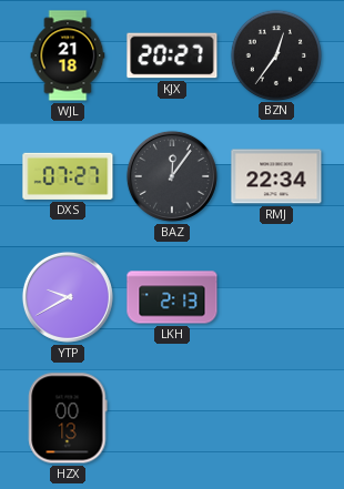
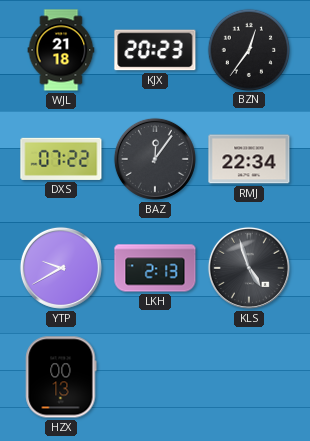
KJX: 20:27 -> 20:23
DXS: 07:27 -> 07:22
KLS: none -> 4:57
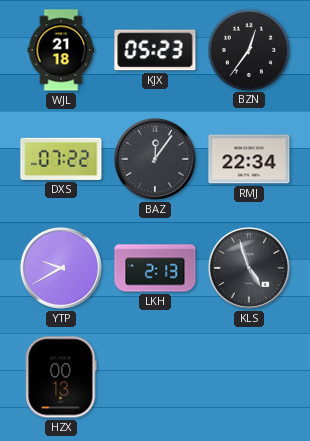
KJX: 20:23 -> 05:23
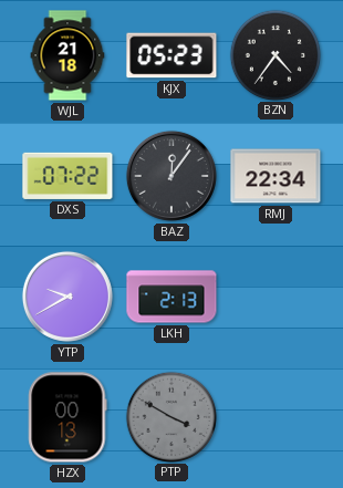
BZN: 12:36 -> 4:36
KLS: 4:57 -> none
PTP: none -> 3:50
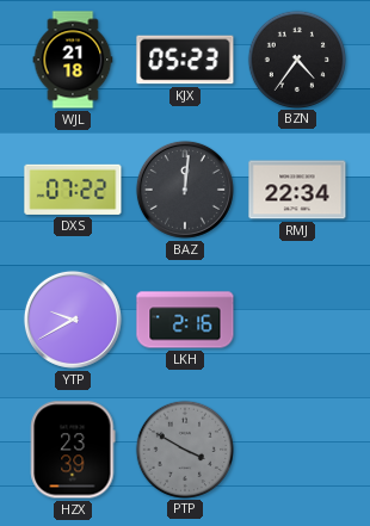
BAZ: 12:06 -> 12:01
LKH: 2:13 -> 2:16
HZX: 00:13 -> 23:39
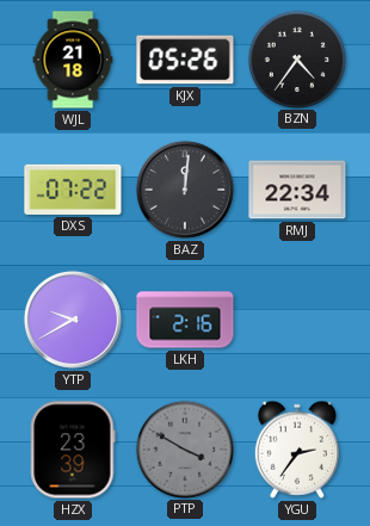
KJX: 05:23 -> 05:26
YGU: none -> 2:36
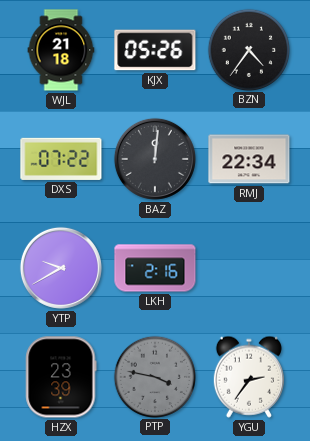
PTP: 3:50 -> 3:47
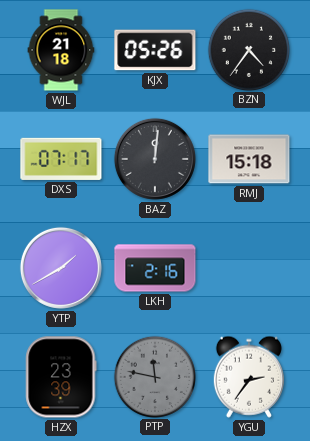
DXS: 07:22 -> 07:17
RMJ: 22:34 -> 15:18
YTP: 9:40 -> 1:40
PTP: 3:47 -> 11:47
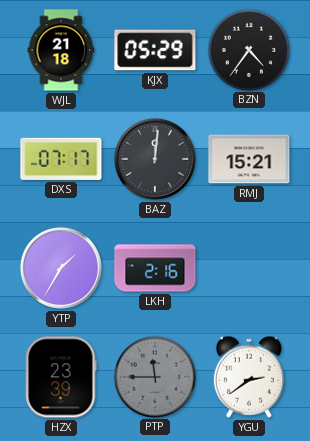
KJX: 05:26 -> 05:29
RMJ: 15:18 -> 15:21
YTP: 1:40 -> 1:35
PTP: 11:47 -> 11:45
YGU: 2:36 -> 2:39
